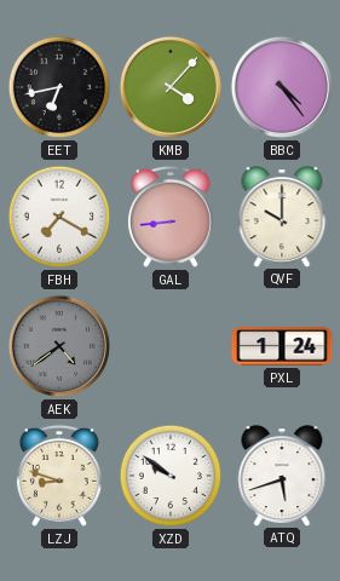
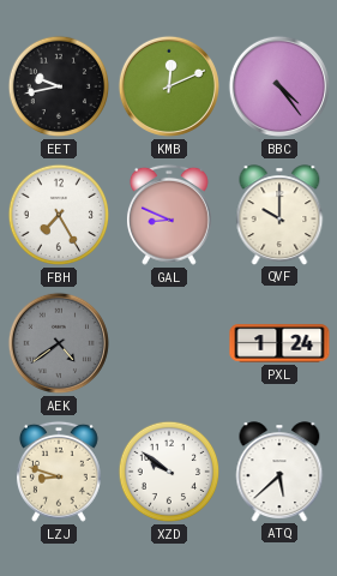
EET: 6:43 -> 9:43
KMB: 4:07 -> 12:11
FBH: 7:20 -> 7:25
GAL: 8:44 -> 8:49
ATQ: 5:42 -> 5:38
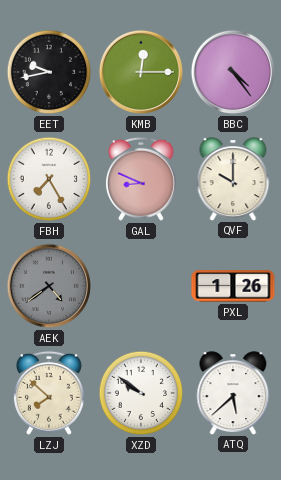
KMB: 12:11 -> 12:15
PXL: 1:24 -> 1:26
LZJ: 8:48 -> 7:52
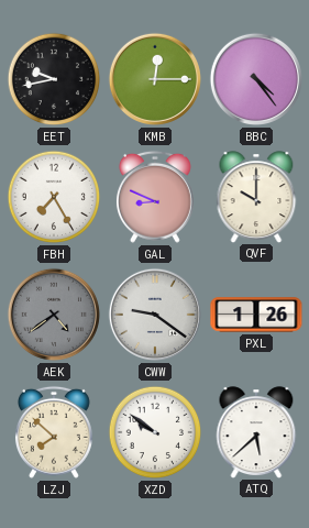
CWW: none -> 9:21
